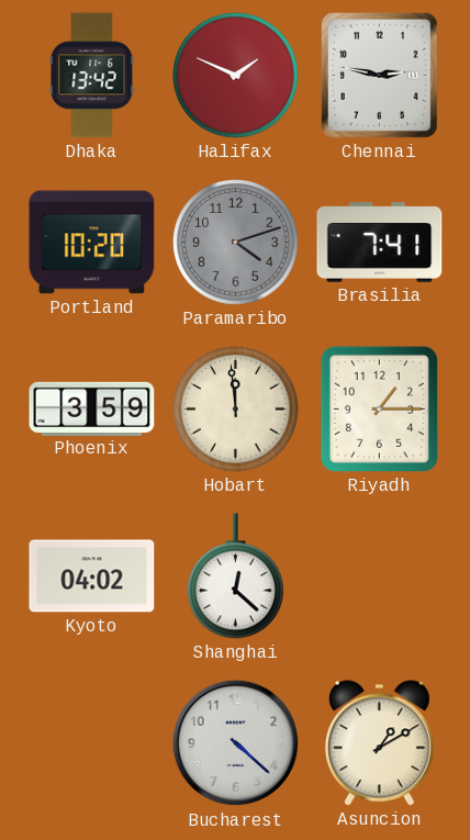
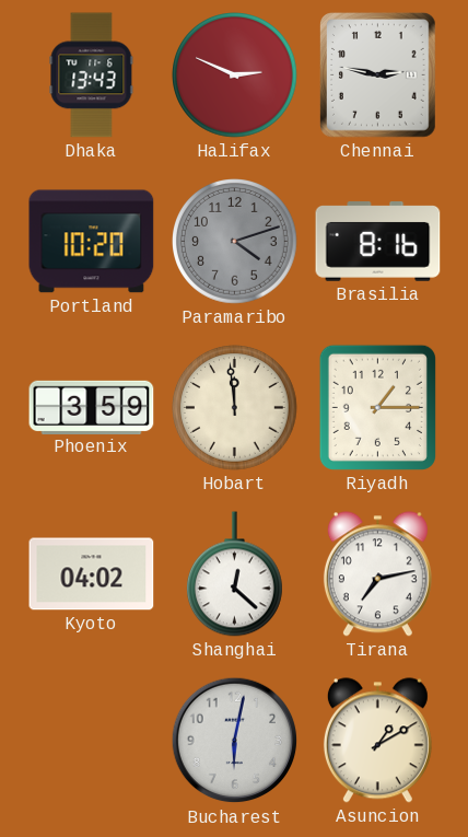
Dhaka: 13:42 -> 13:43
Halifax: 1:49 -> 2:49
Brasilia: 7:41 -> 8:16
Tirana: none -> 7:13
Bucharest: 4:22 -> 6:02
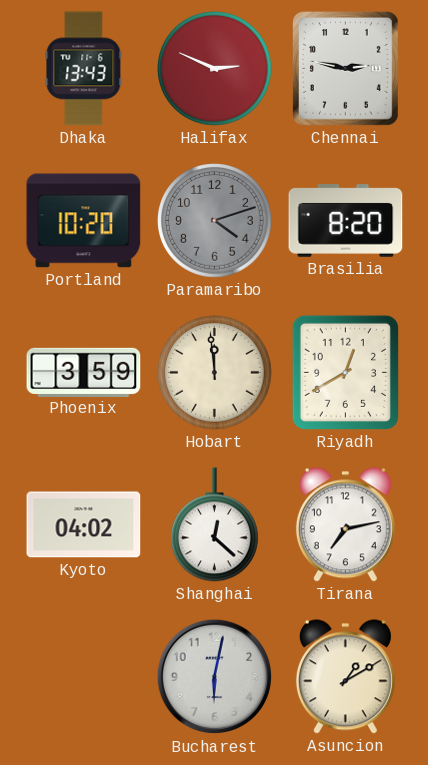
Brasilia: 8:16 -> 8:20
Riyadh: 1:15 -> 12:40
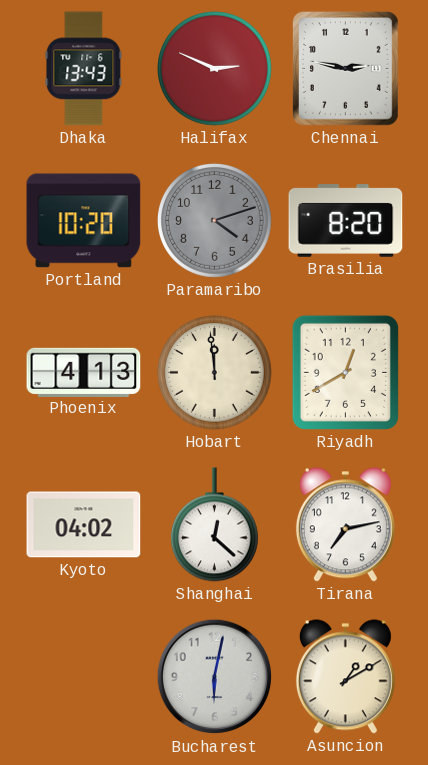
Phoenix: 3:59 -> 4:13
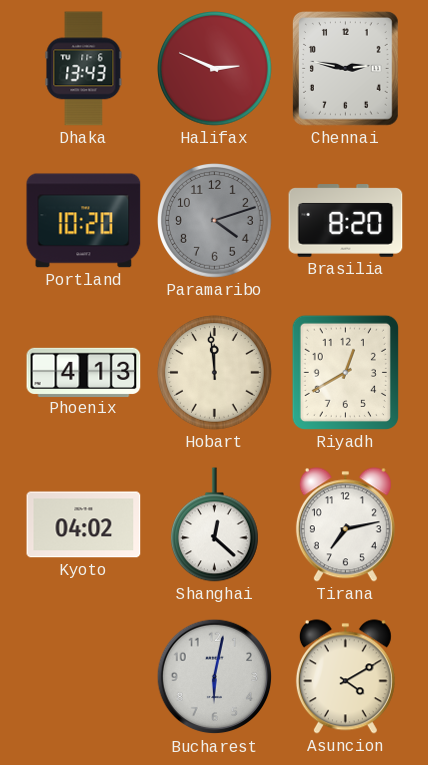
Asuncion: 1:10 -> 4:10
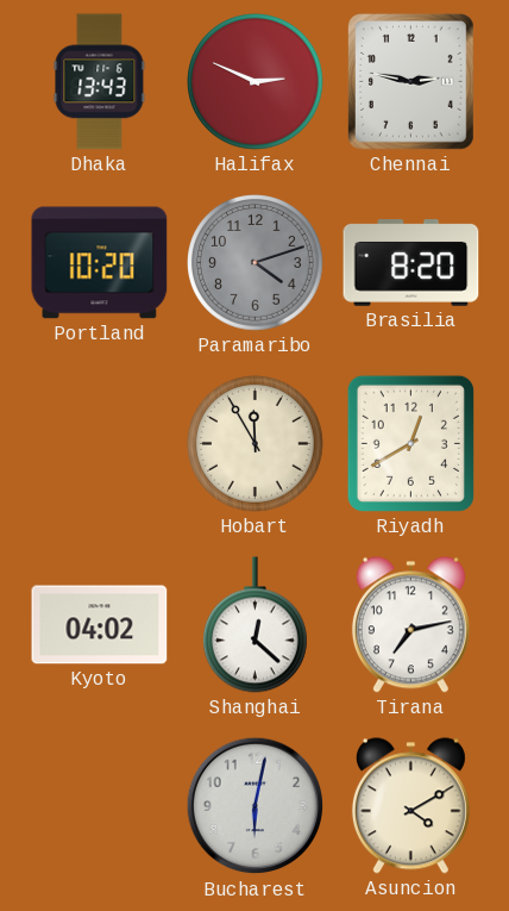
Phoenix: 4:13 -> none
Hobart: 11:59 -> 11:55
